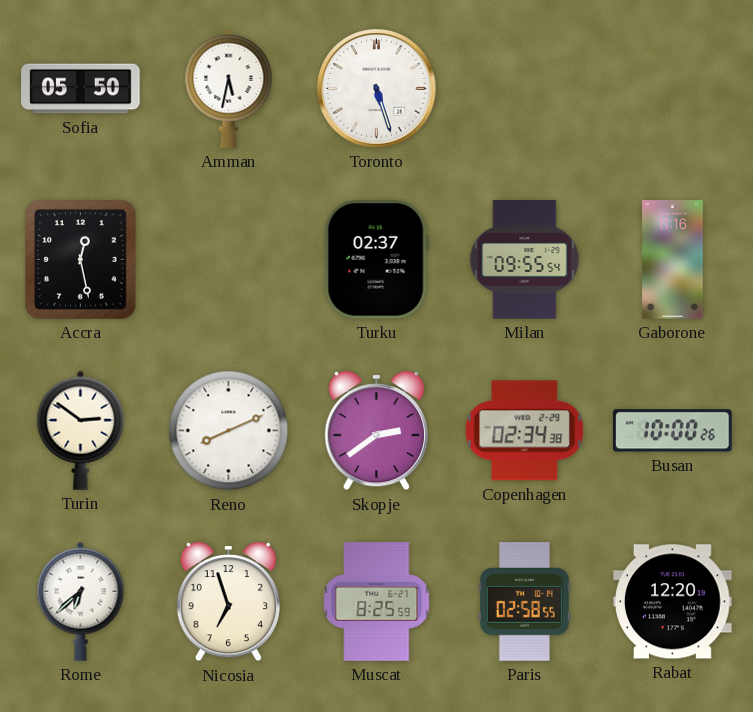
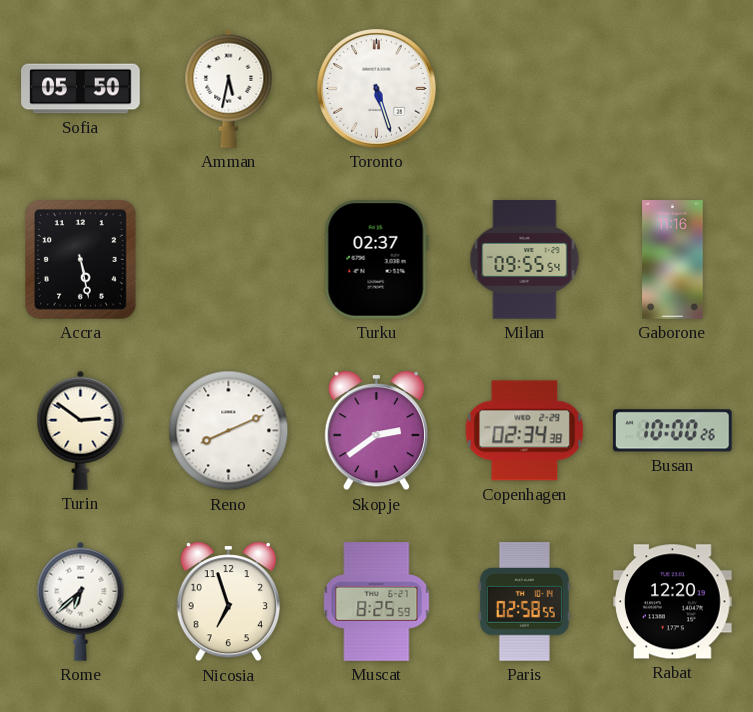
Accra: 12:28 -> 5:28
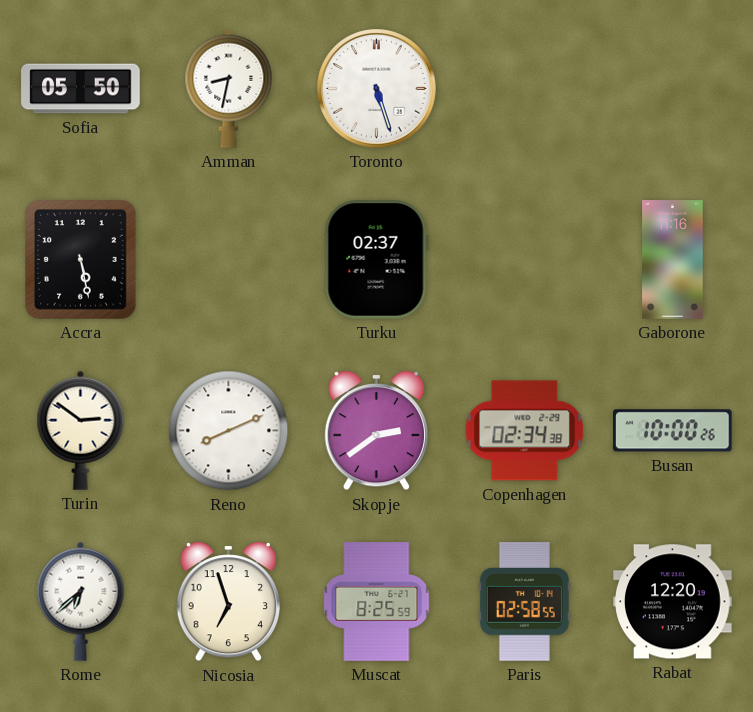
Amman: 5:32 -> 8:32
Milan: 09:55 -> none
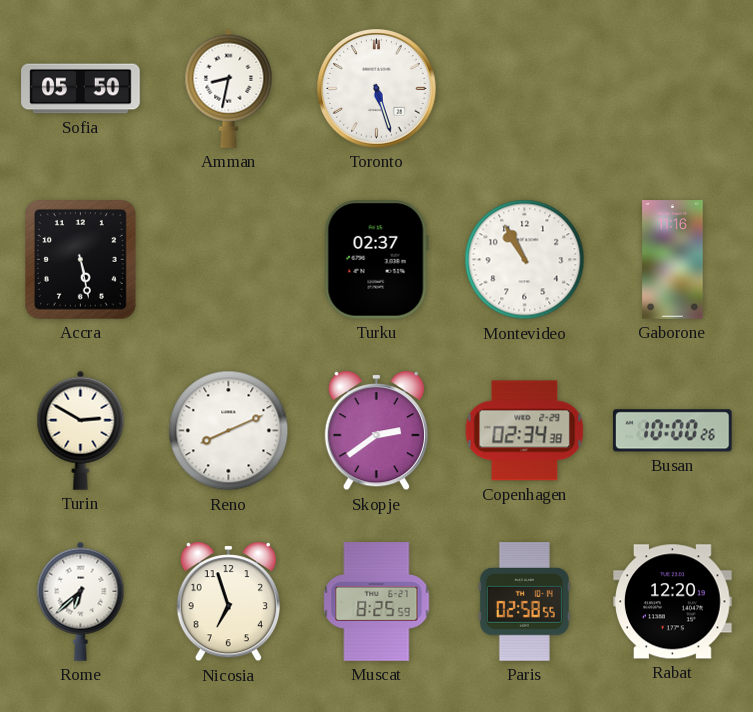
Montevideo: none -> 10:55
Turin: 2:51 -> 2:50
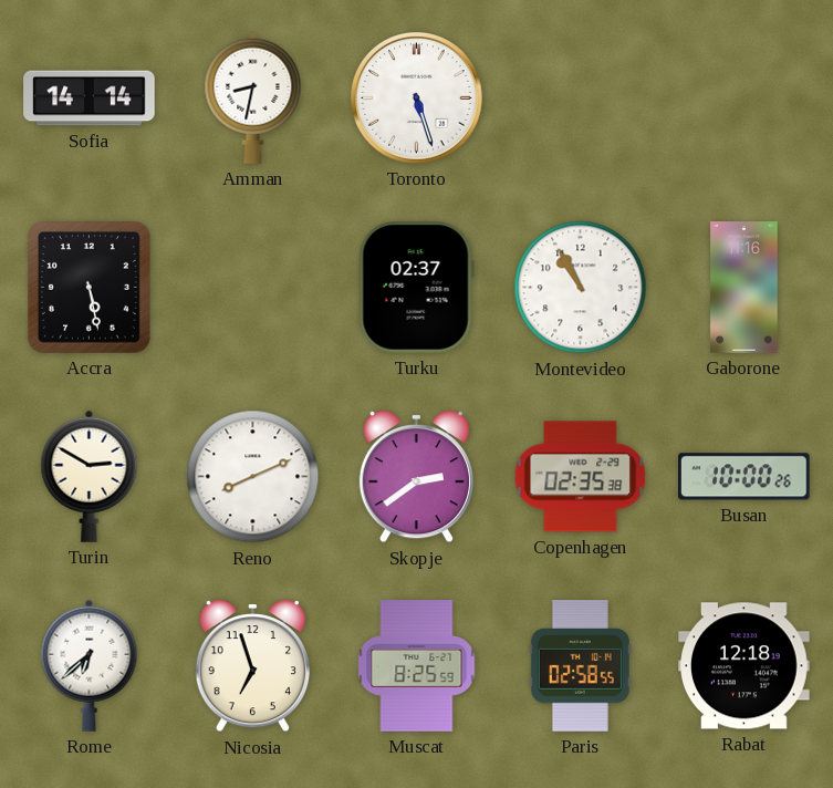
Sofia: 05:50 -> 14:14
Copenhagen: 02:34 -> 02:35
Rabat: 12:20 -> 12:18
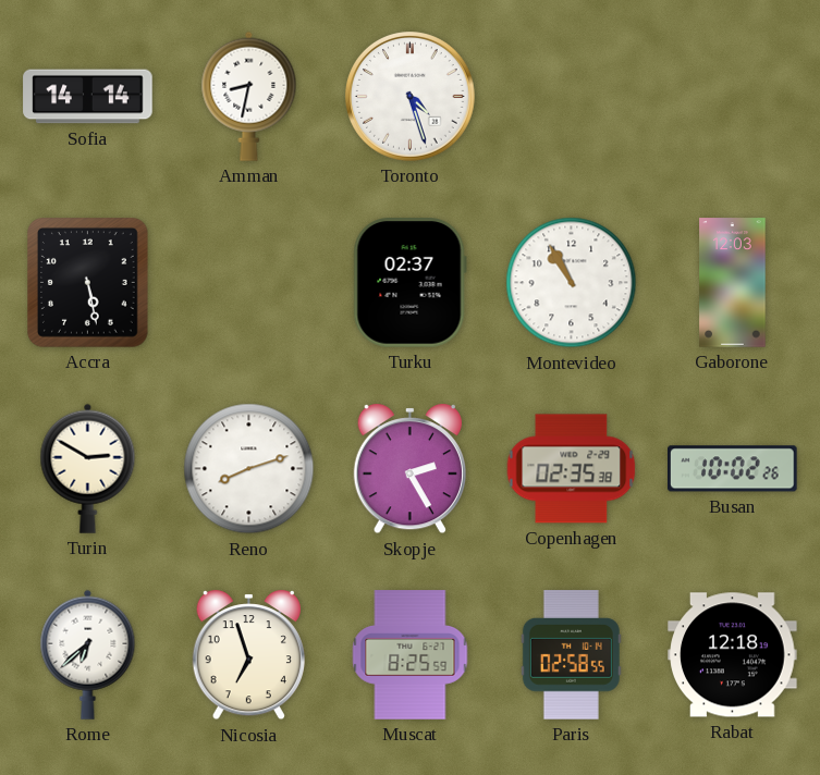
Toronto: 5:27 -> 4:27
Gaborone: 11:16 -> 12:03
Reno: 8:11 -> 8:12
Skopje: 2:39 -> 2:25
Busan: 10:00 -> 10:02
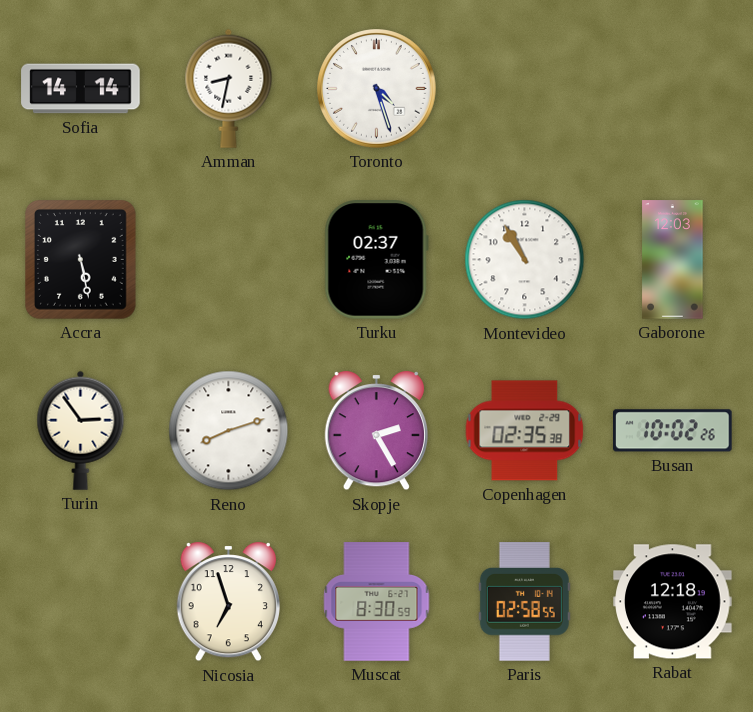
Turin: 2:50 -> 2:54
Rome: 6:38 -> none
Muscat: 8:25 -> 8:30
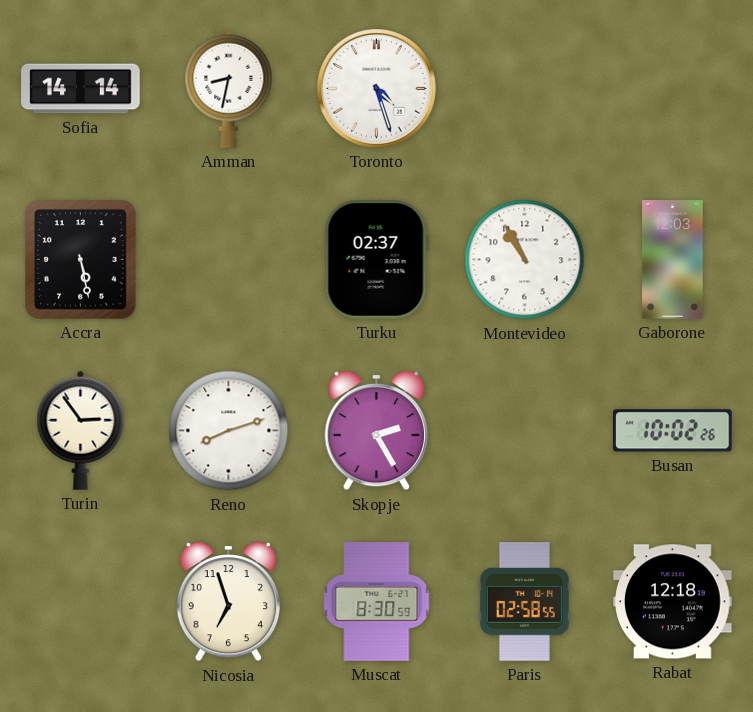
Copenhagen: 02:35 -> none
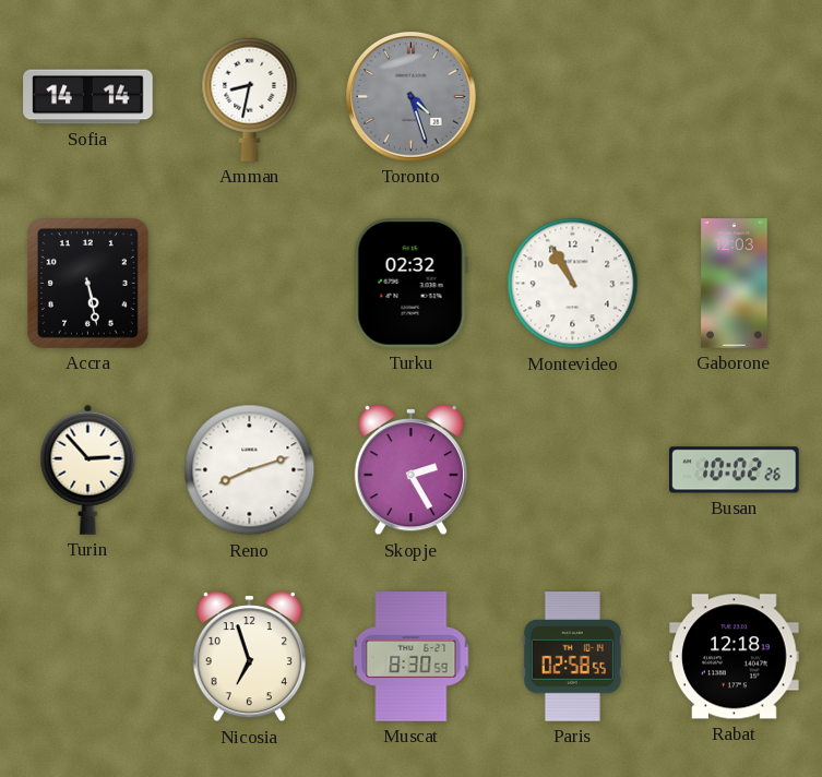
Toronto dial: white -> grey
Turku: 02:37 -> 02:32
Turin: 2:54 -> 2:53
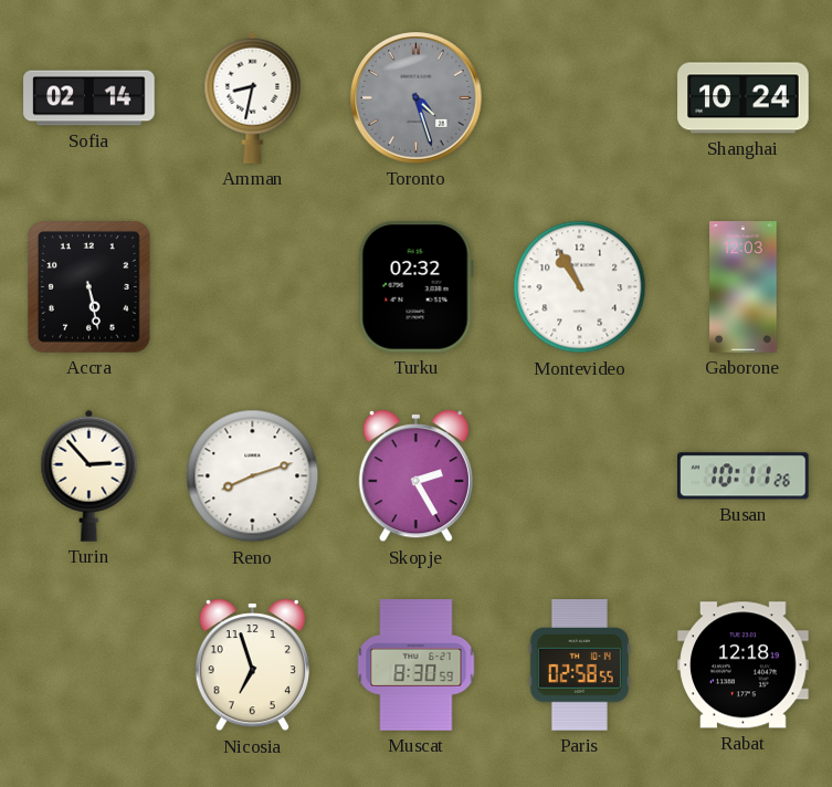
Sofia: 14:14 -> 02:14
Shanghai: none -> 10:24
Busan: 10:02 -> 10:11
